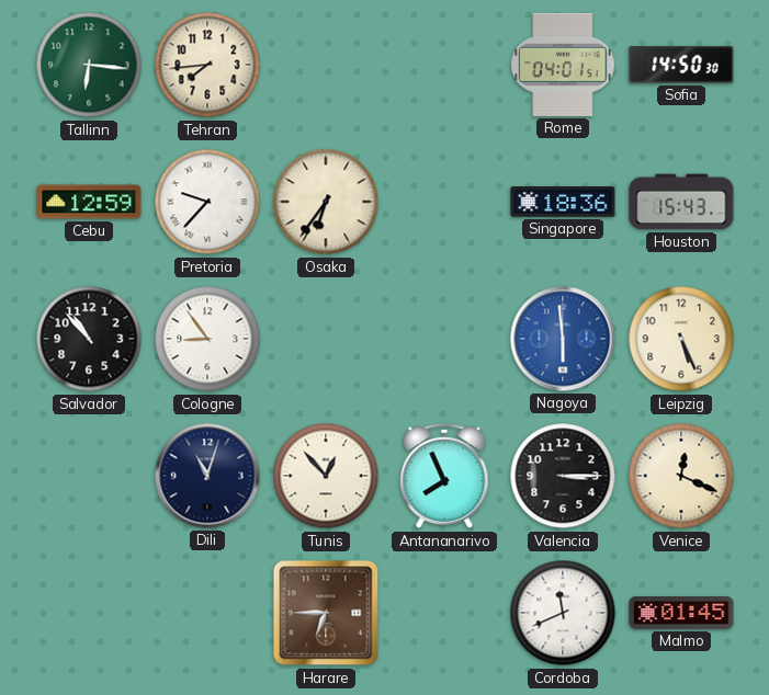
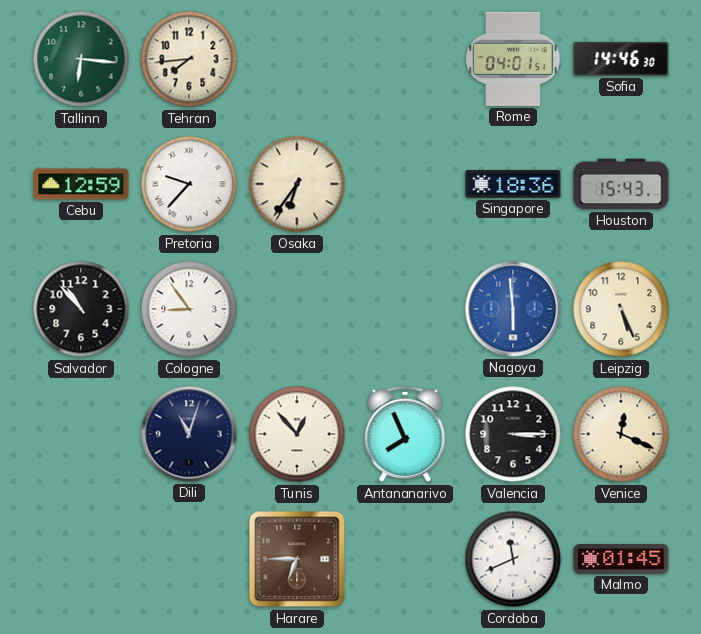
Sofia: 14:50 -> 14:46
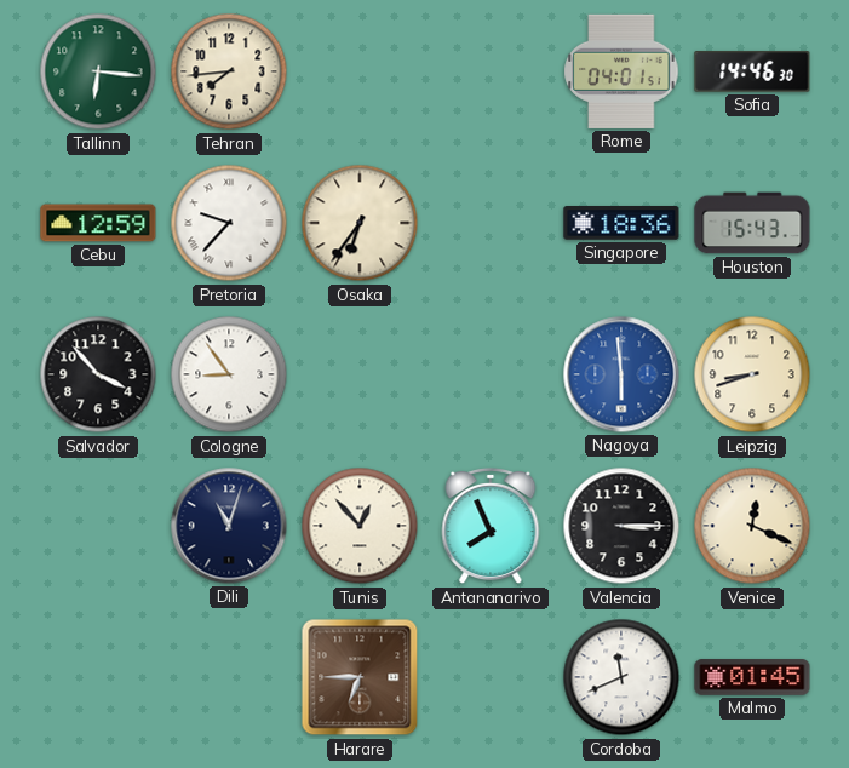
Salvador: 10:53 -> 3:53
Leipzig: 5:26 -> 8:42
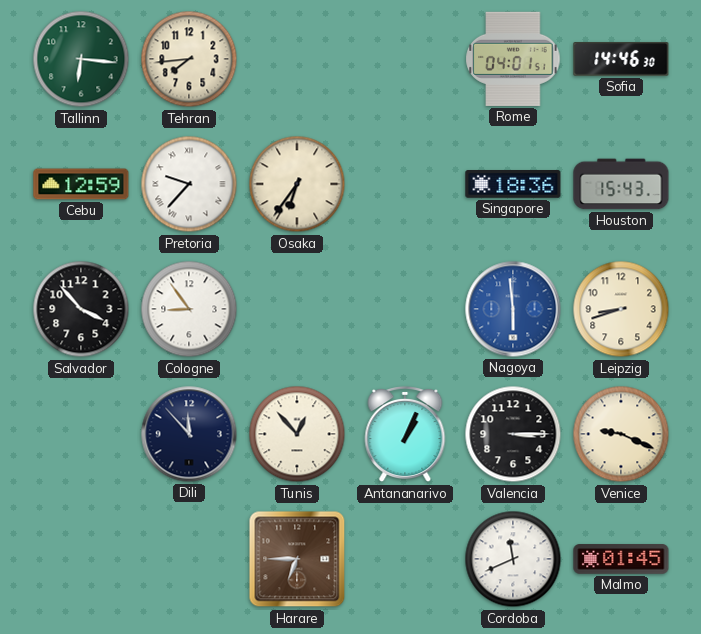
Dili: 11:03 -> 11:53
Antananarivo: 7:56 -> 1:04
Venice: 12:19 -> 9:19
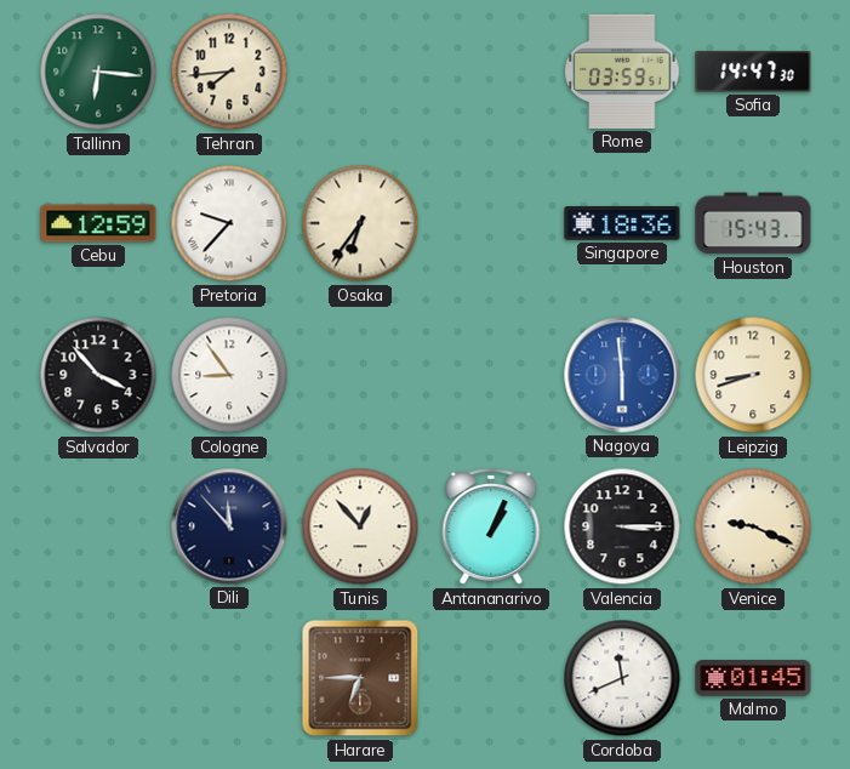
Rome: 04:01 -> 03:59
Sofia: 14:46 -> 14:47
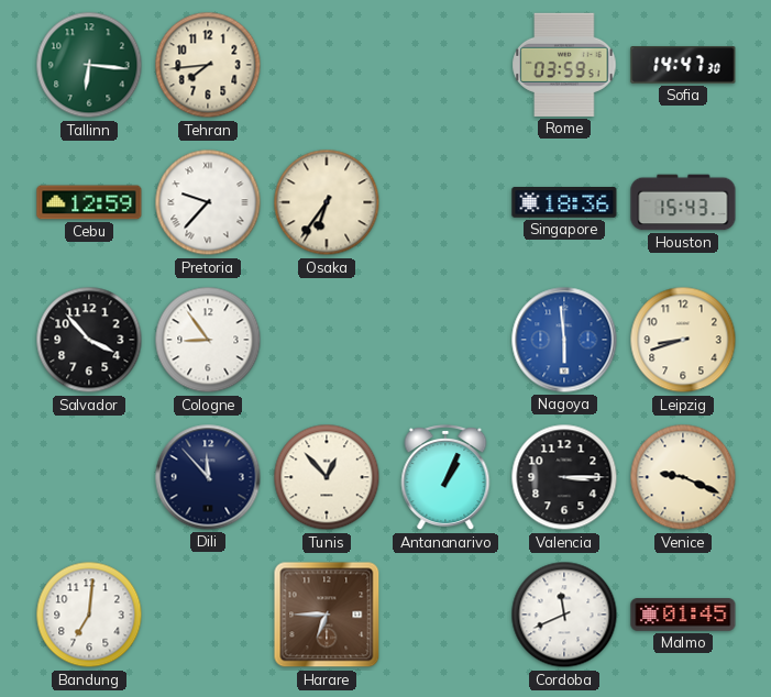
Bandung: none -> 7:01
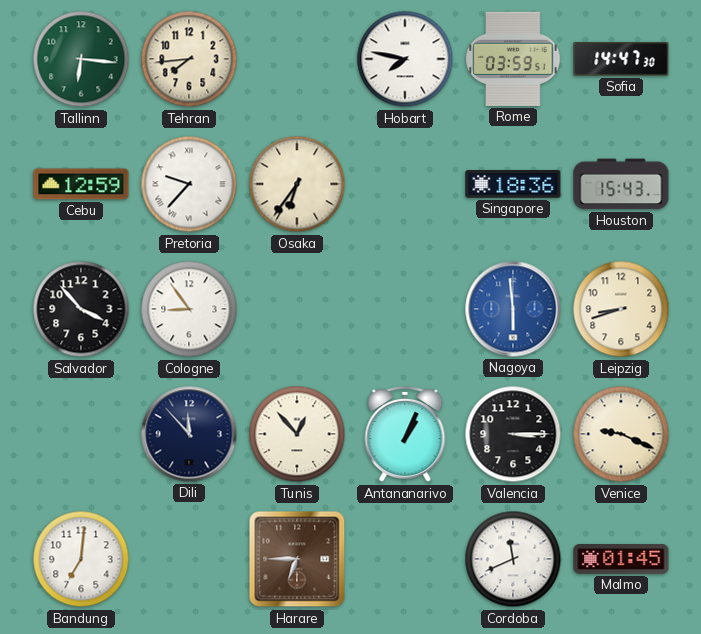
Hobart: none -> 7:47
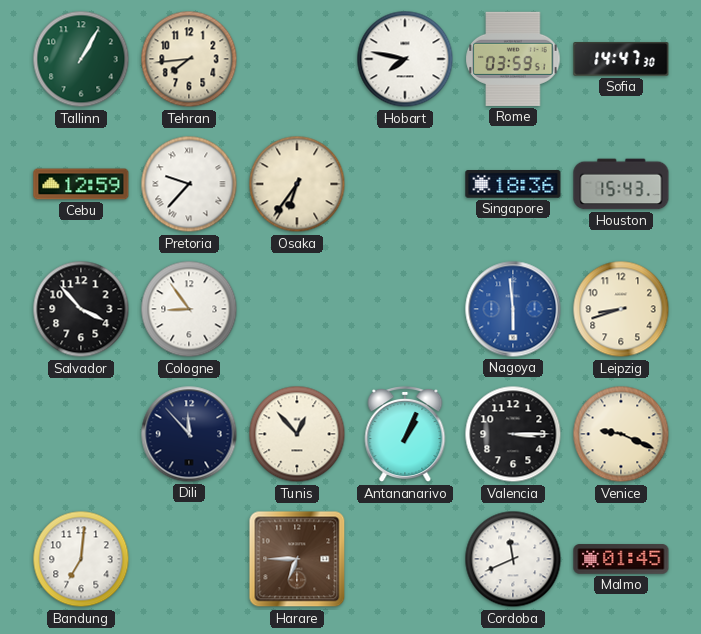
Tallinn: 6:16 -> 1:05
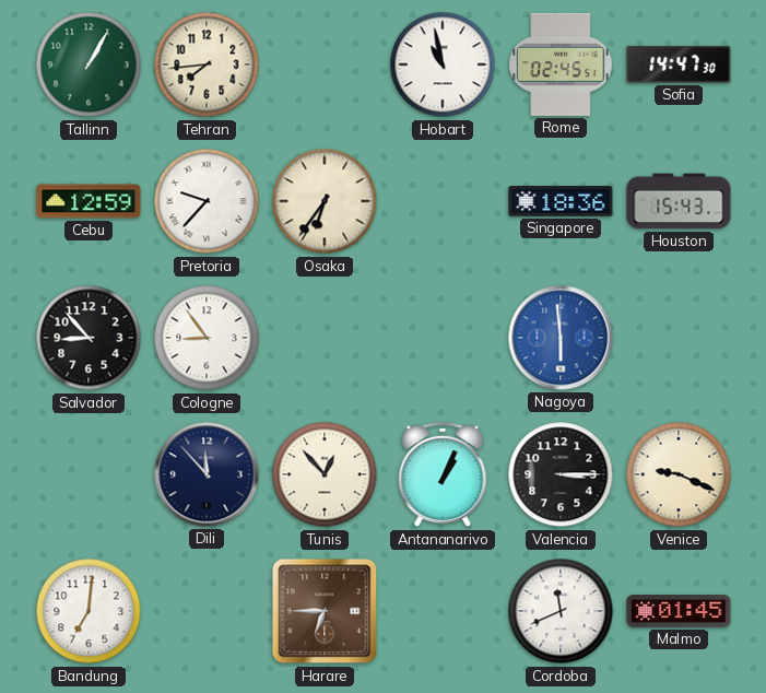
Hobart: 7:47 -> 10:58
Rome: 03:59 -> 02:45
Salvador: 3:53 -> 8:53
Leipzig: 8:42 -> none
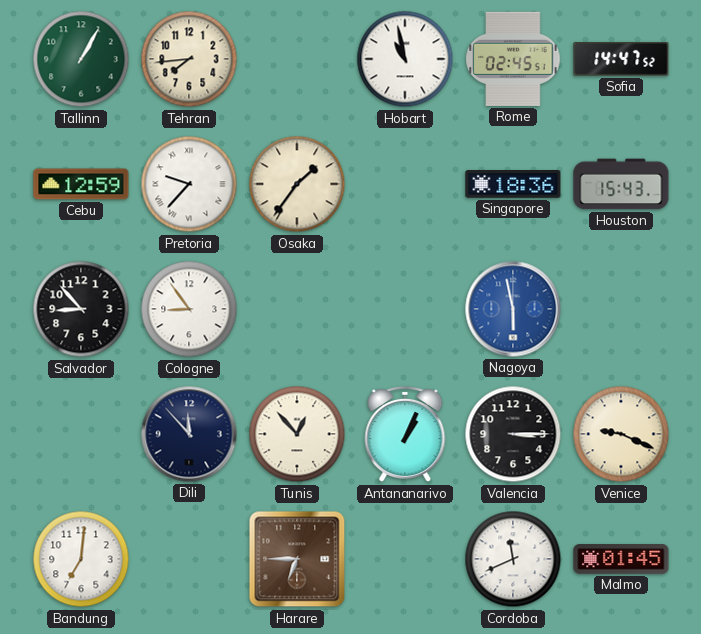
Sofia: 14:47:30 -> 14:47:52
Osaka: 6:36 -> 1:36
Nagoya: 5:59 -> 5:58
